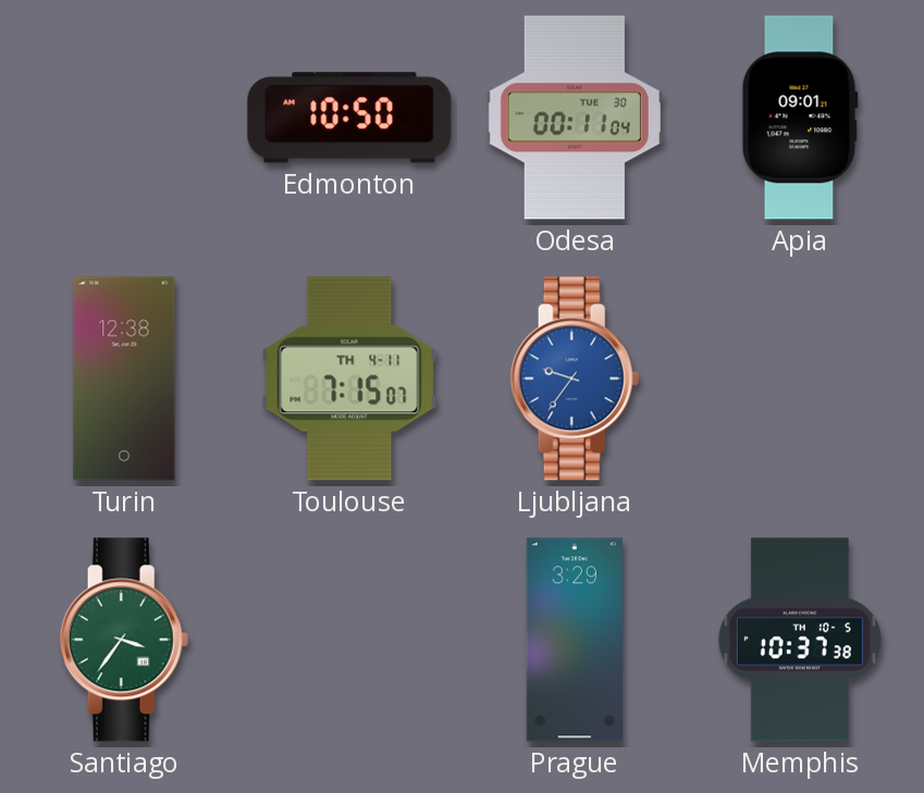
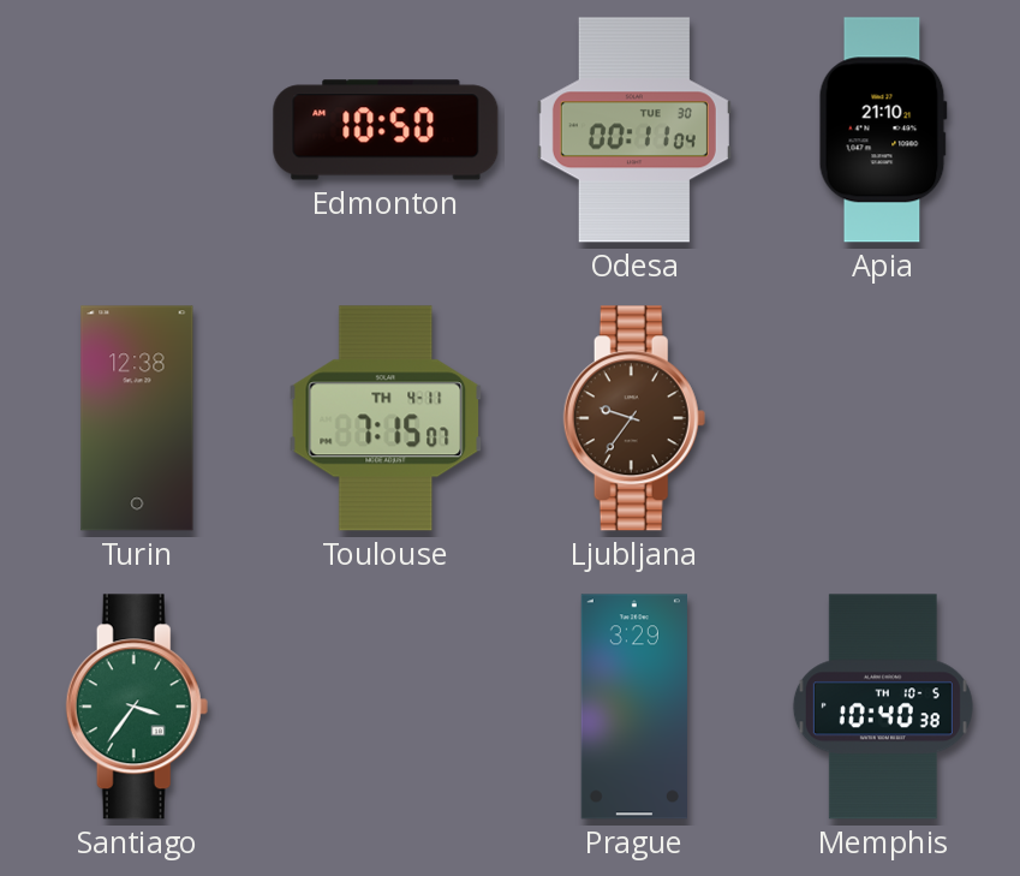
Apia: 09:01 -> 21:10
Ljubljana dial: blue -> brown
Memphis: 10:37 -> 10:40
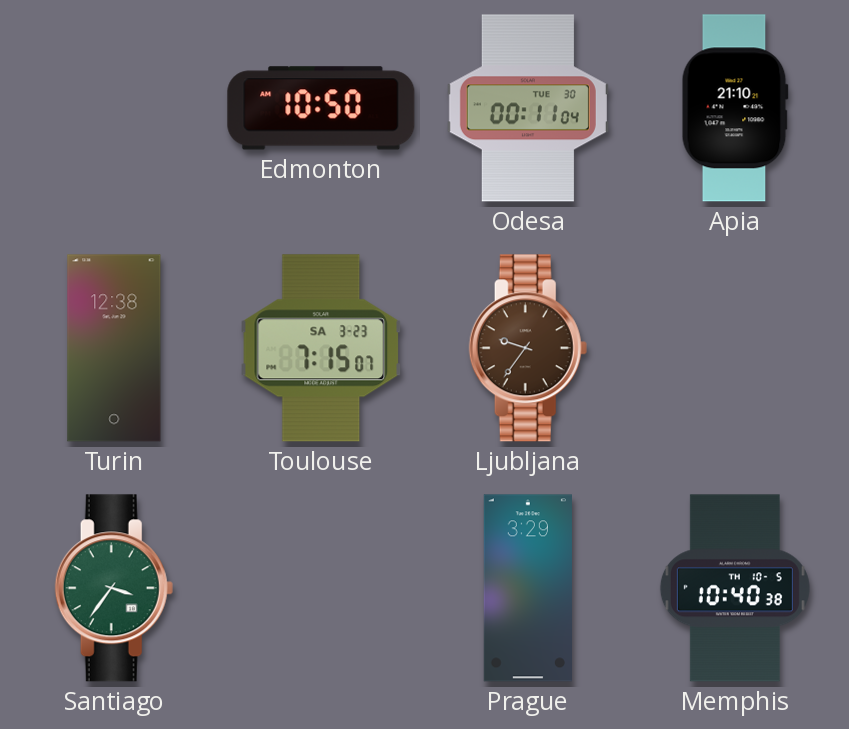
Toulouse date: TH 4-11 -> SA 3-23
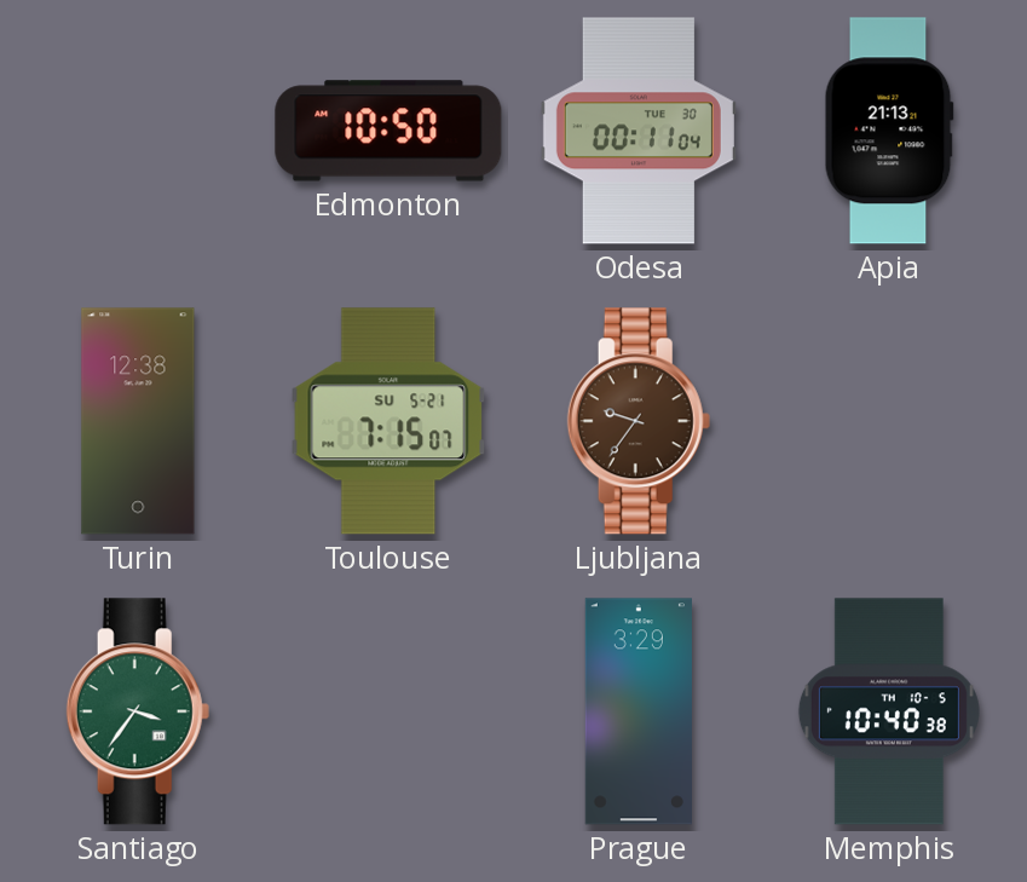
Apia: 21:10 -> 21:13
Toulouse date: SA 3-23 -> SU 5-21
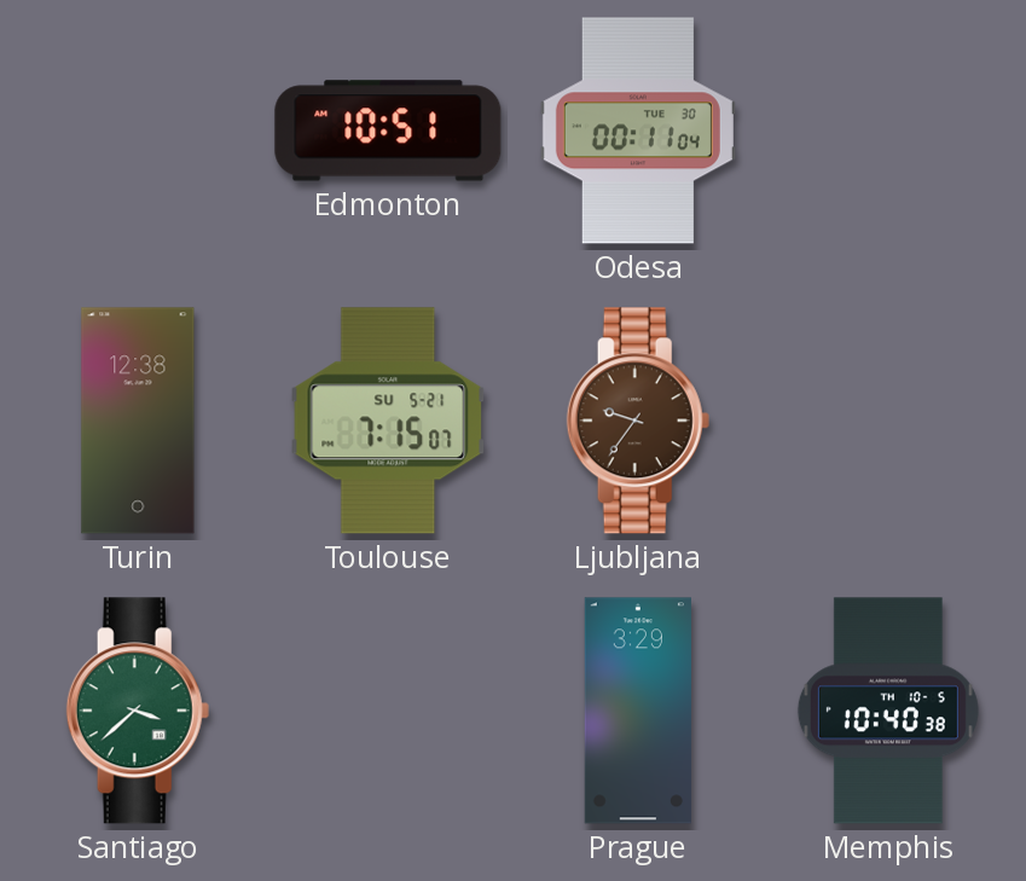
Edmonton: 10:50 -> 10:51
Apia: 21:13 -> none
Santiago: 3:36 -> 3:38
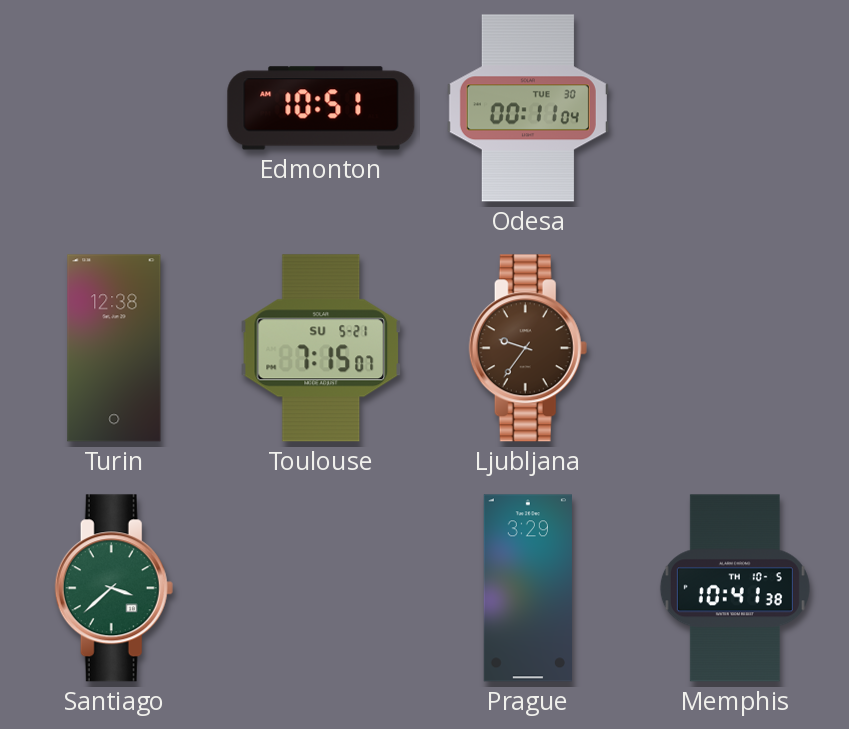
Memphis: 10:40 -> 10:41
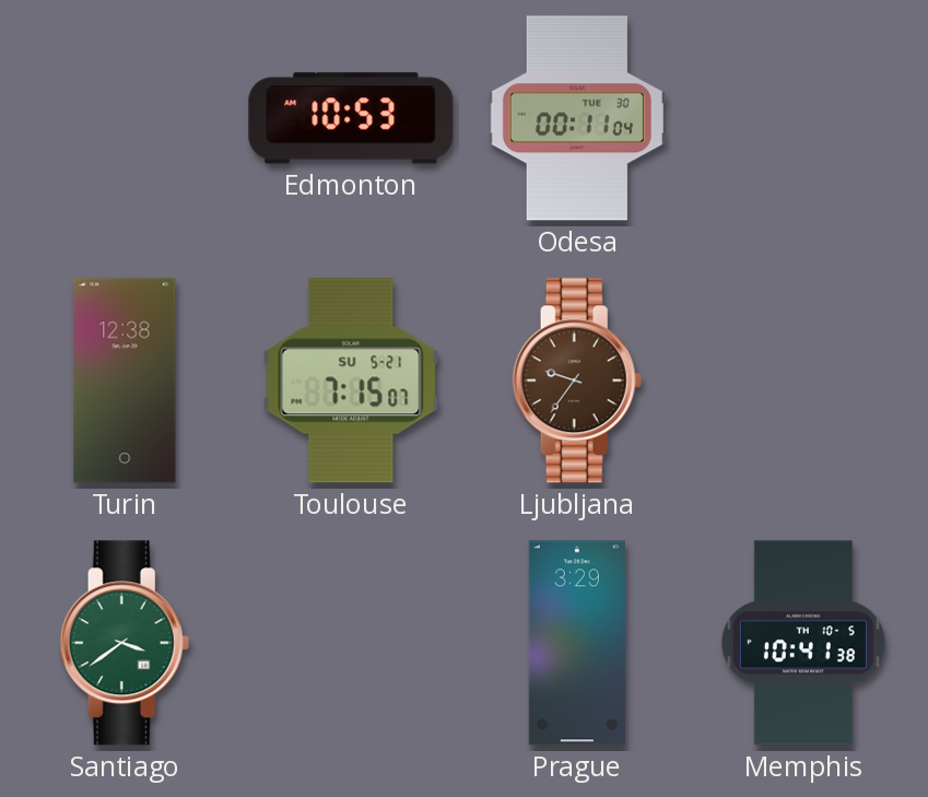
Edmonton: 10:51 -> 10:53
Santiago: 3:38 -> 3:39
